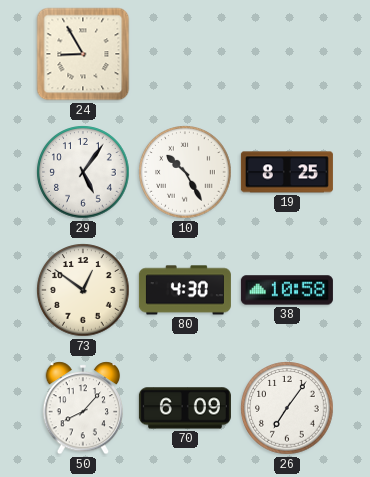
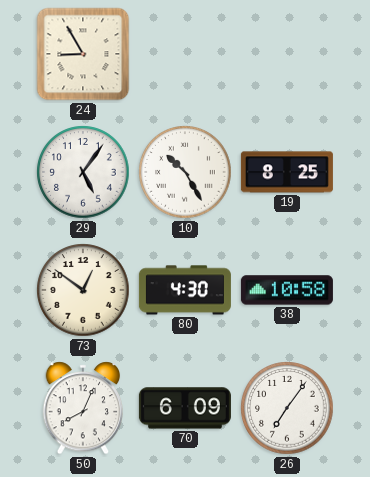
50: 8:07 -> 8:04
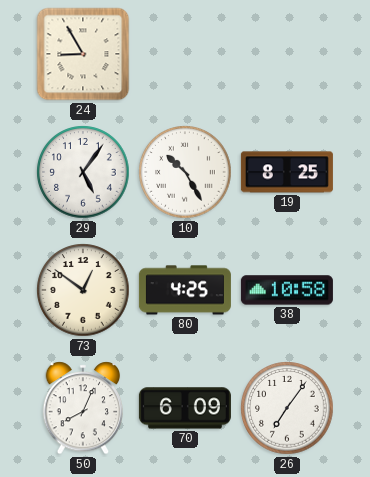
80: 4:30 -> 4:25
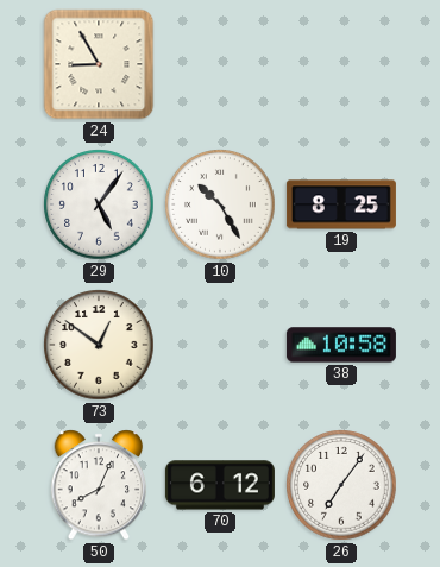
80: 4:25 -> none
70: 6:09 -> 6:12
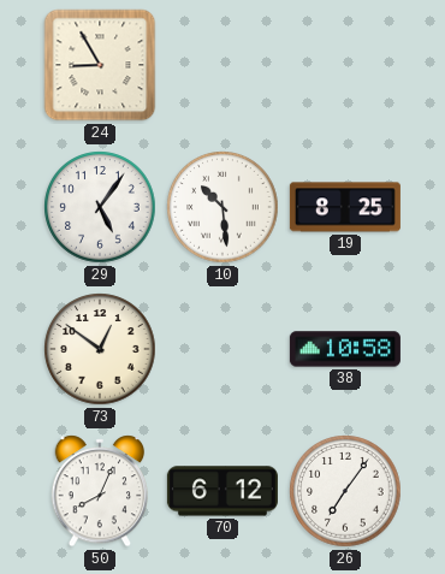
10: 10:25 -> 10:29
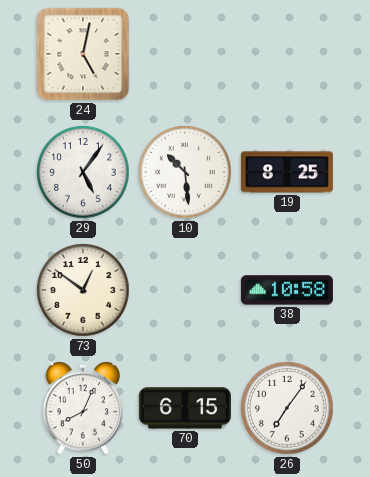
24: 8:55 -> 5:02
70: 6:12 -> 6:15
